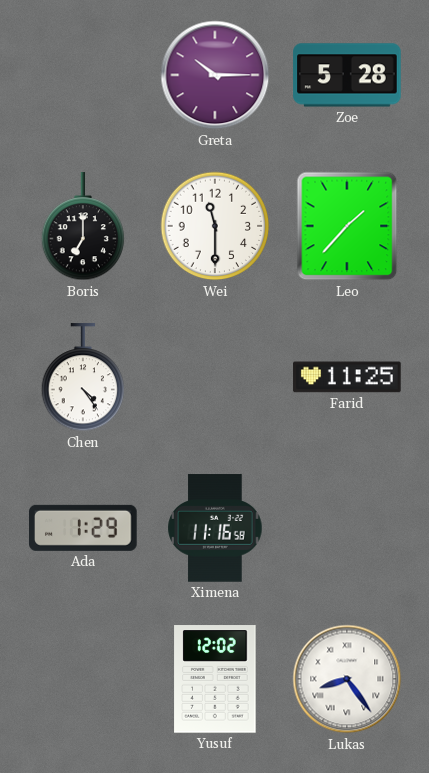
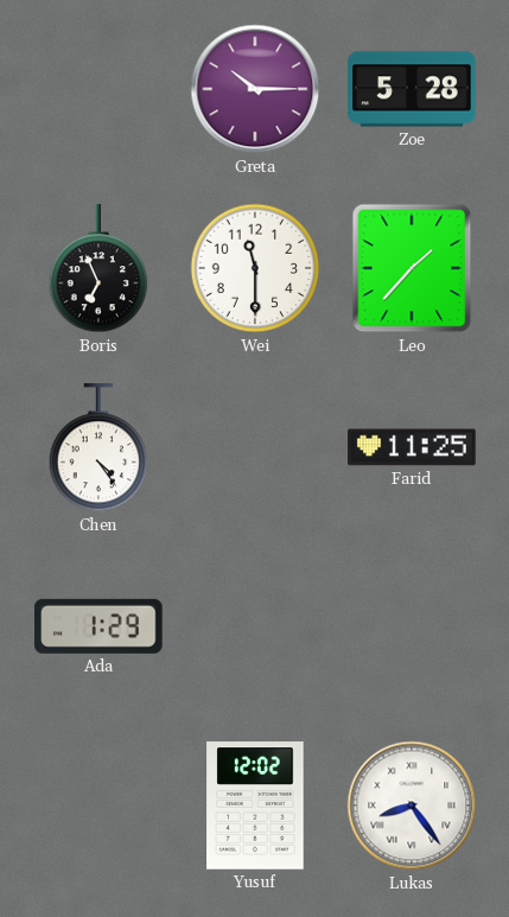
Boris: 7:00 -> 6:56
Ximena: 11:16 -> none
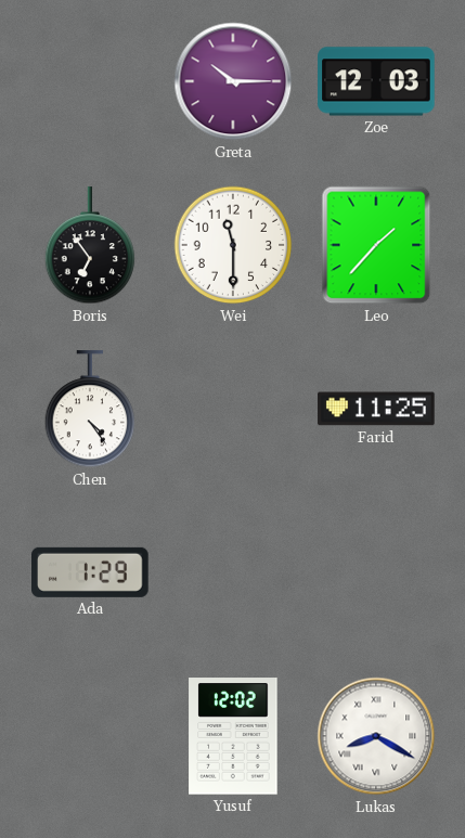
Zoe: 5:28 -> 12:03
Boris: 6:56 -> 6:54
Lukas: 8:24 -> 8:20
